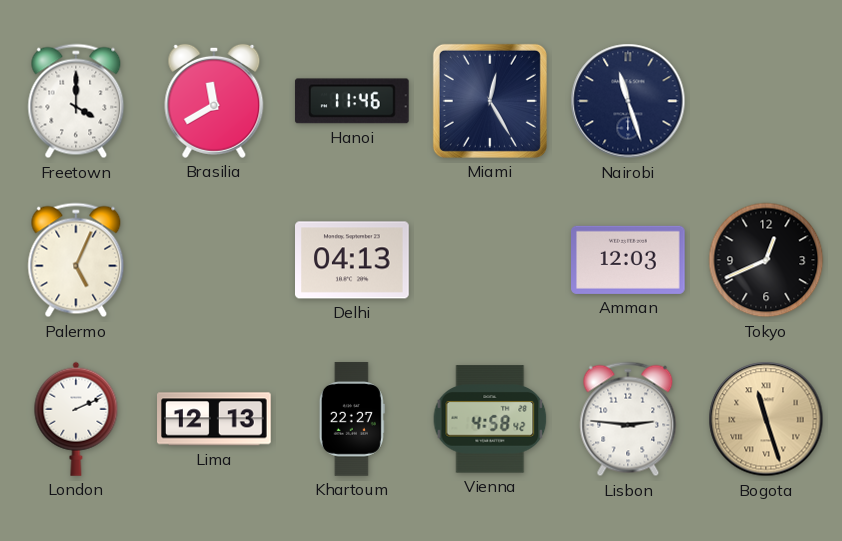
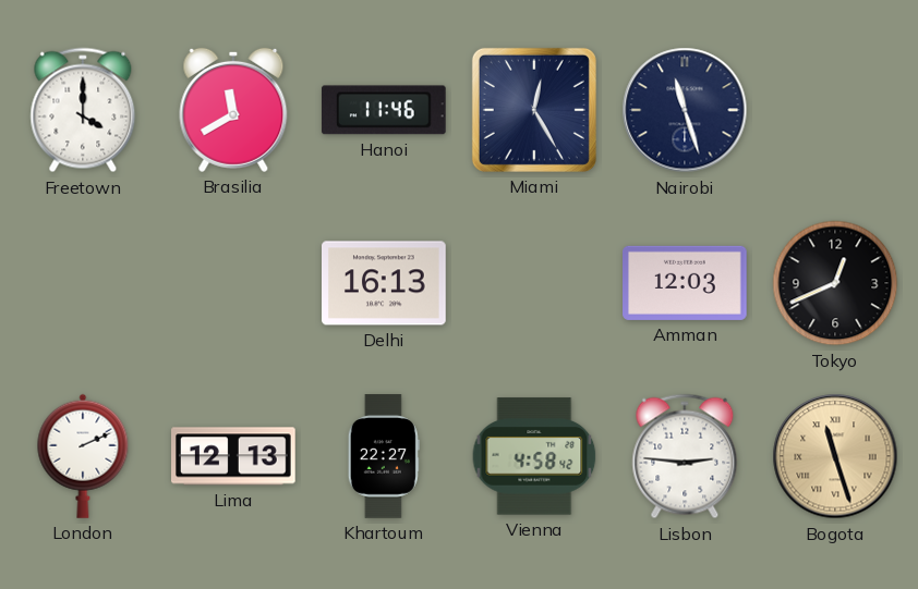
Palermo: 5:04 -> none
Delhi: 04:13 -> 16:13
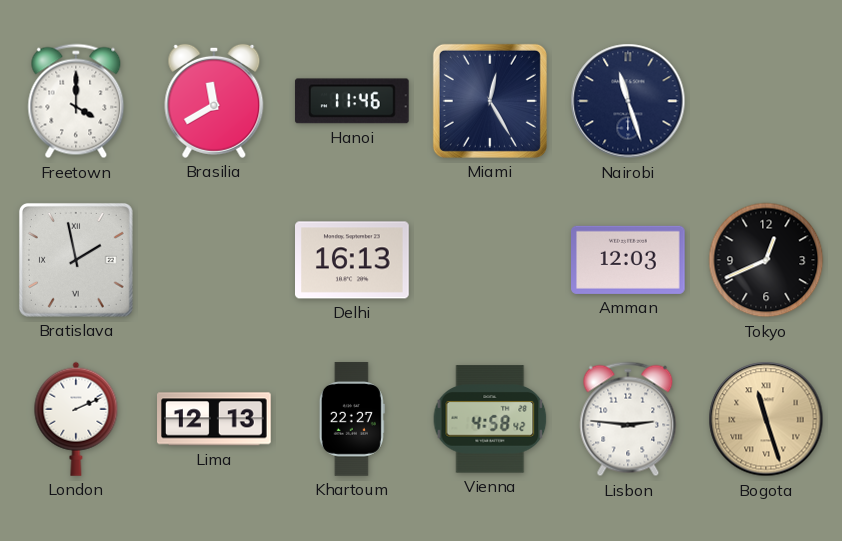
Bratislava: none -> 1:58
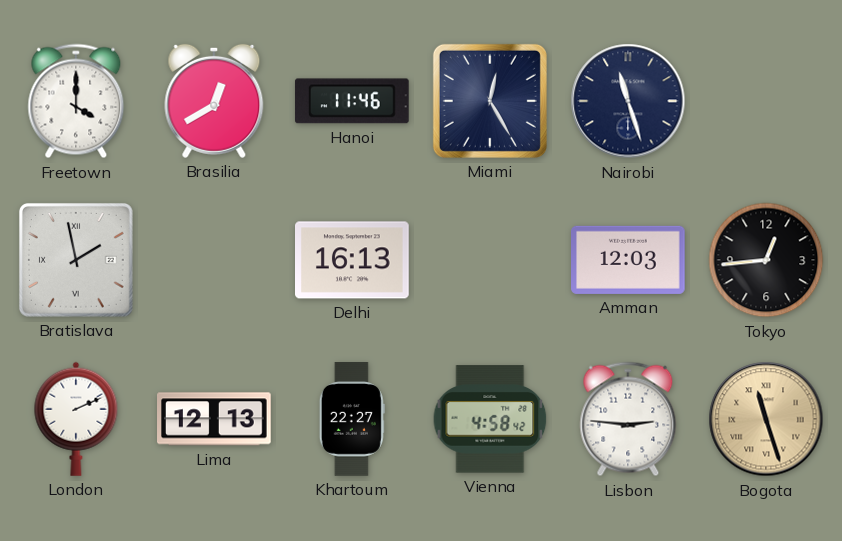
Brasilia: 11:40 -> 12:40
Tokyo: 12:41 -> 12:44
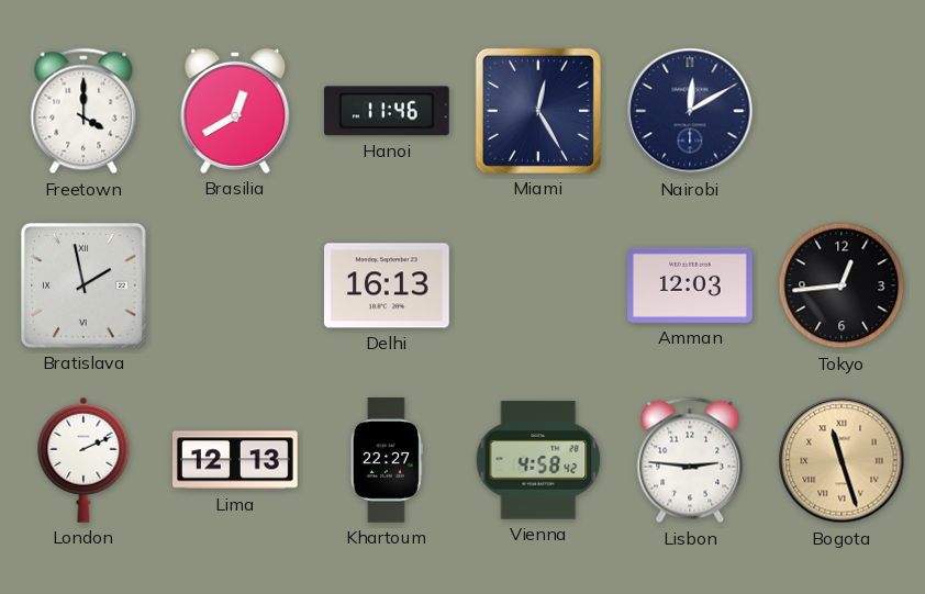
Nairobi: 11:27 -> 12:10
